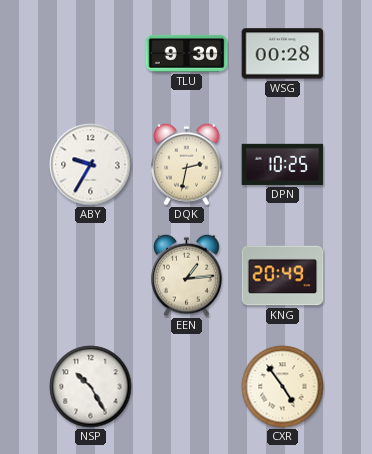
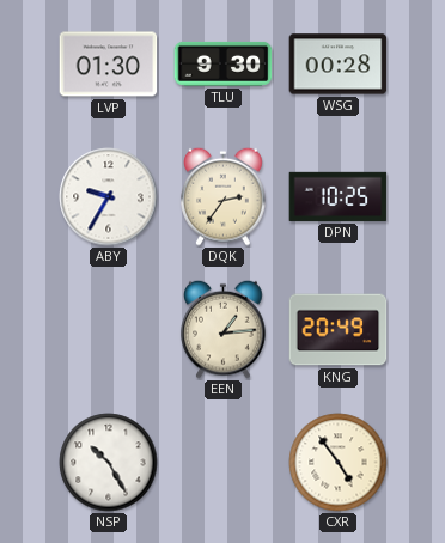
LVP: none -> 01:30
DQK: 2:32 -> 2:36
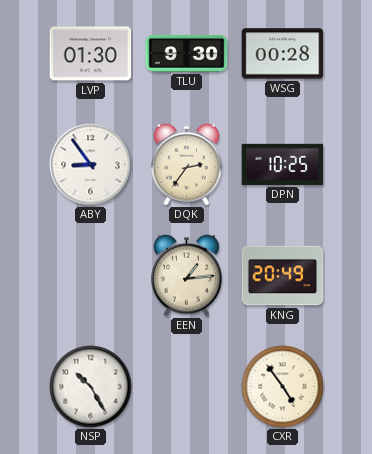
ABY: 9:35 -> 8:54
